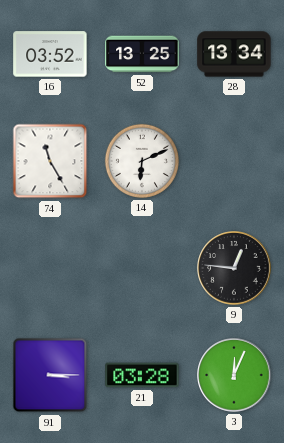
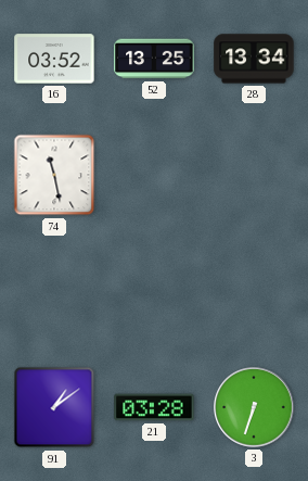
74: 11:25 -> 11:28
14: 6:11 -> none
9: 12:46 -> none
91: 3:15 -> 1:09
3: 12:04 -> 6:33
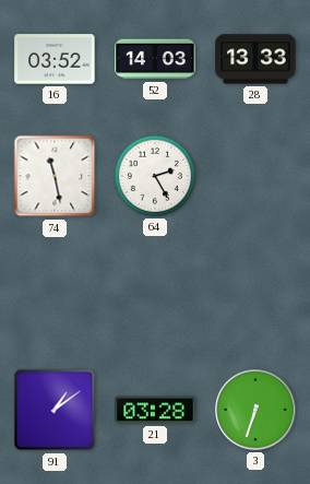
52: 13:25 -> 14:03
28: 13:34 -> 13:33
64: none -> 2:25
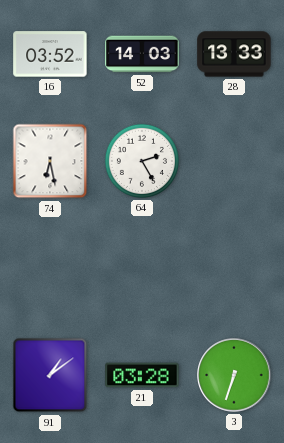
74: 11:28 -> 6:28
